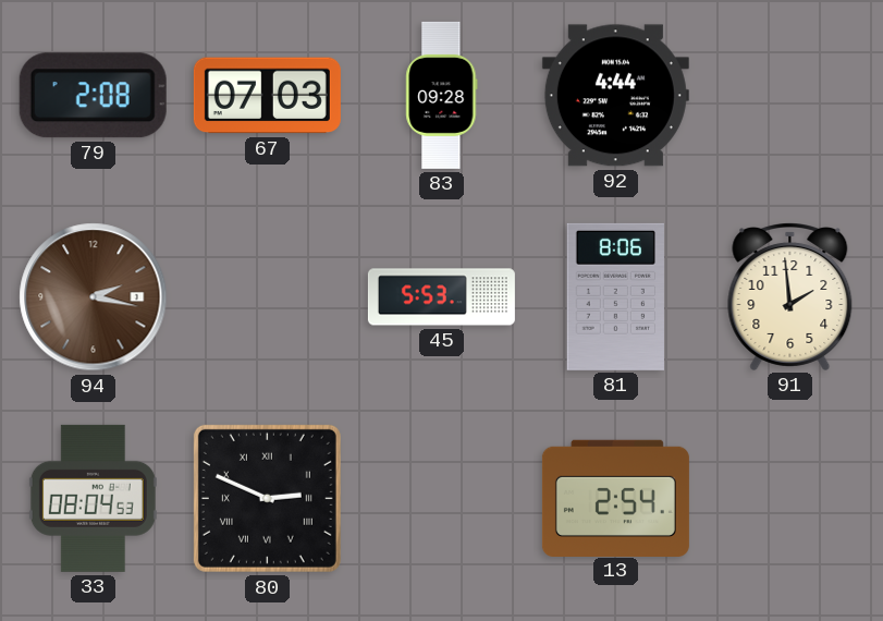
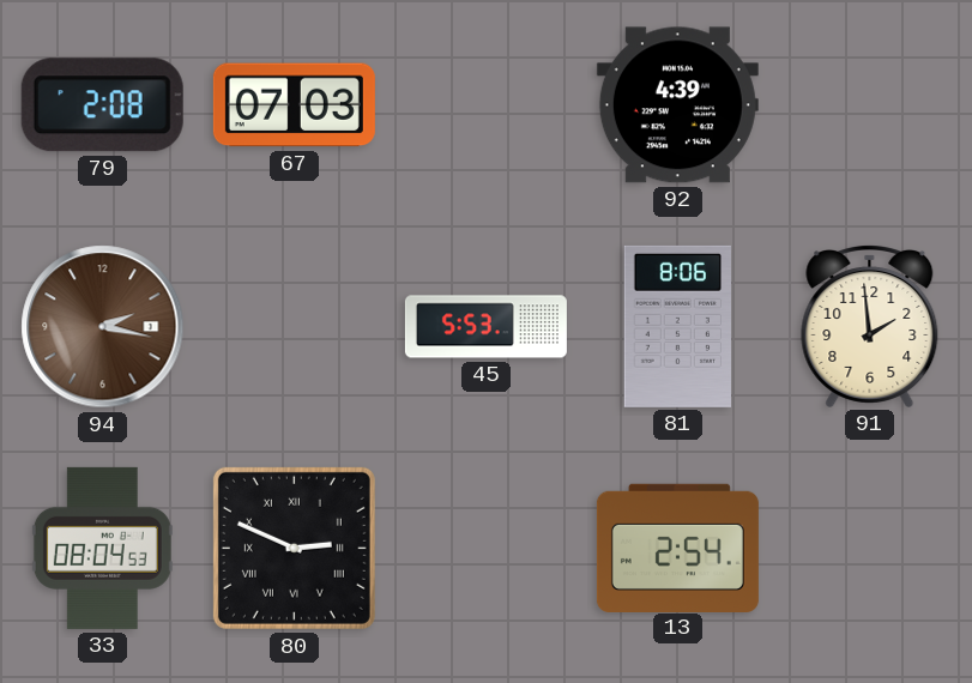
83: 09:28 -> none
92: 4:44 -> 4:39
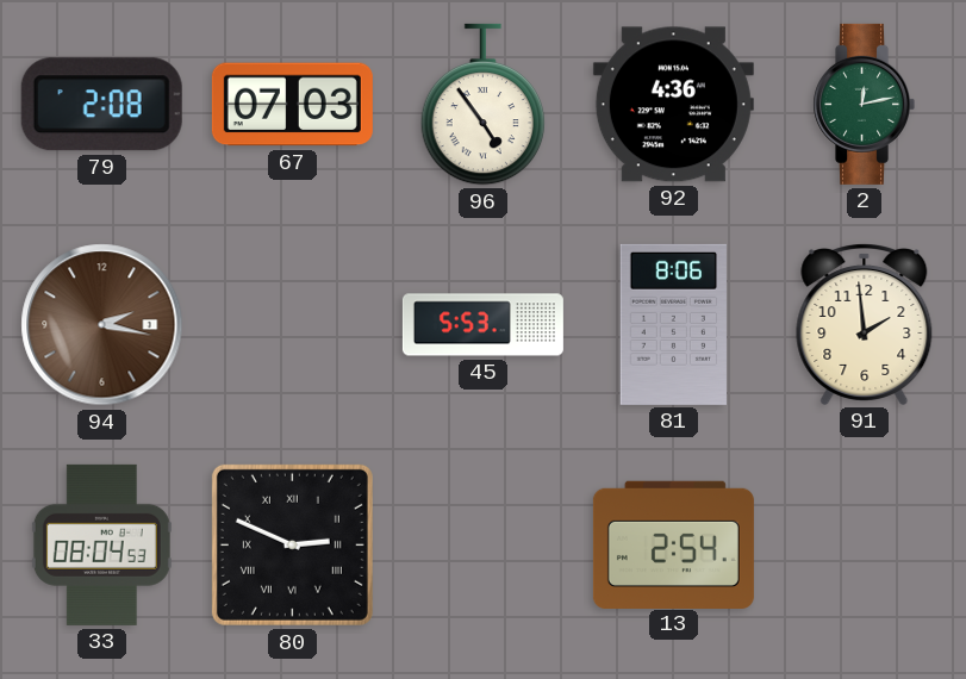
96: none -> 4:54
92: 4:39 -> 4:36
2: none -> 12:13
